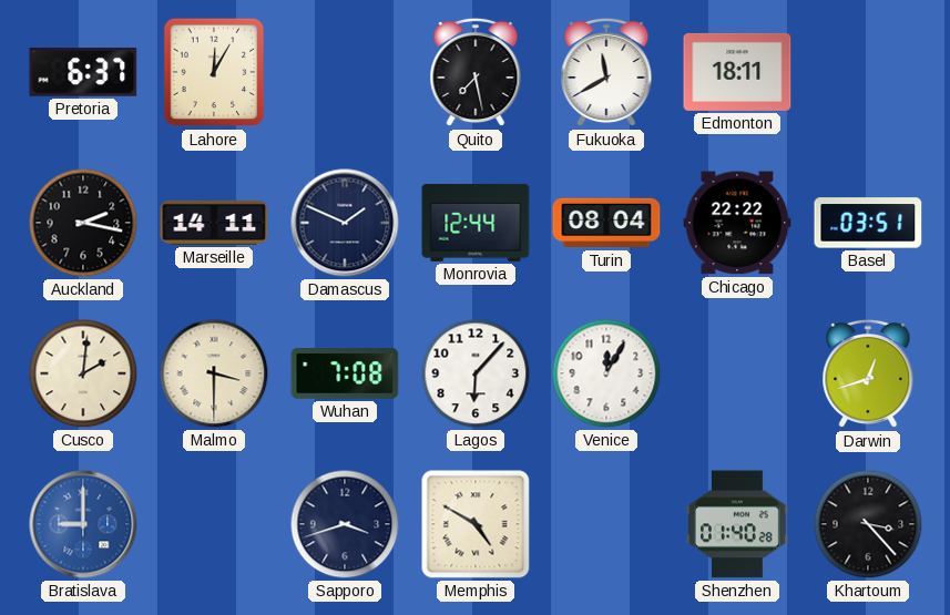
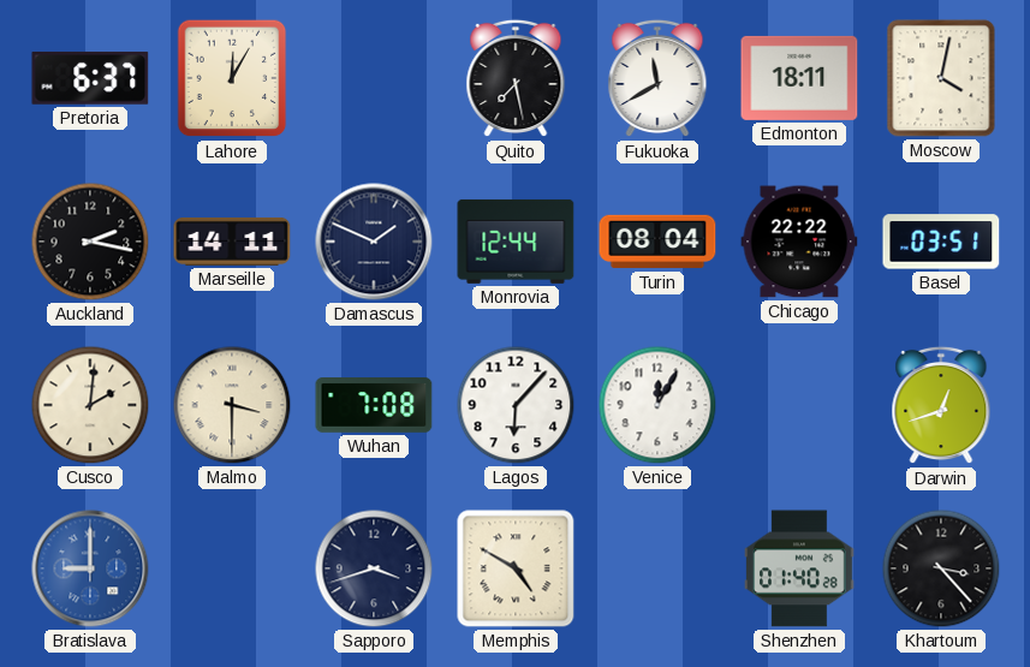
Moscow: none -> 4:02
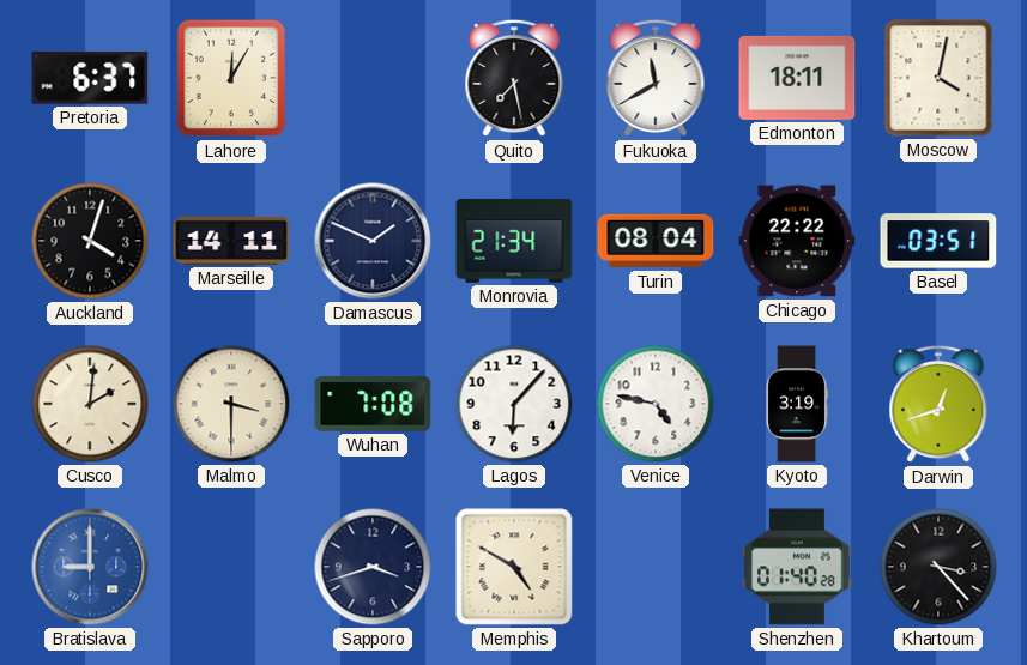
Auckland: 2:17 -> 4:03
Monrovia: 12:44 -> 21:34
Venice: 12:05 -> 4:47
Kyoto: none -> 3:19
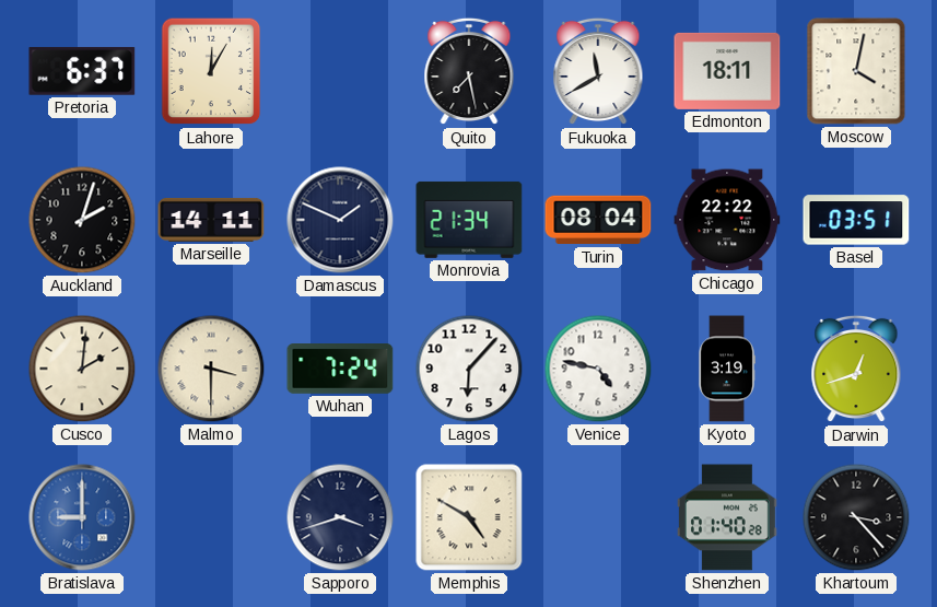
Auckland: 4:03 -> 2:03
Wuhan: 7:08 -> 7:24
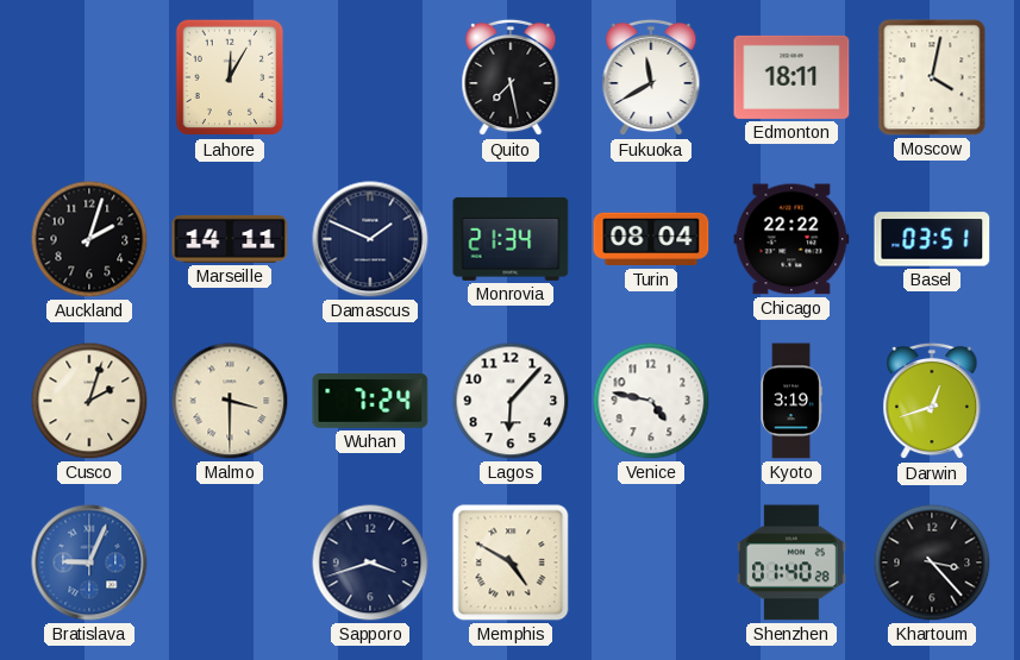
Pretoria: 6:37 -> none
Cusco: 2:01 -> 2:03
Bratislava: 9:00 -> 9:04
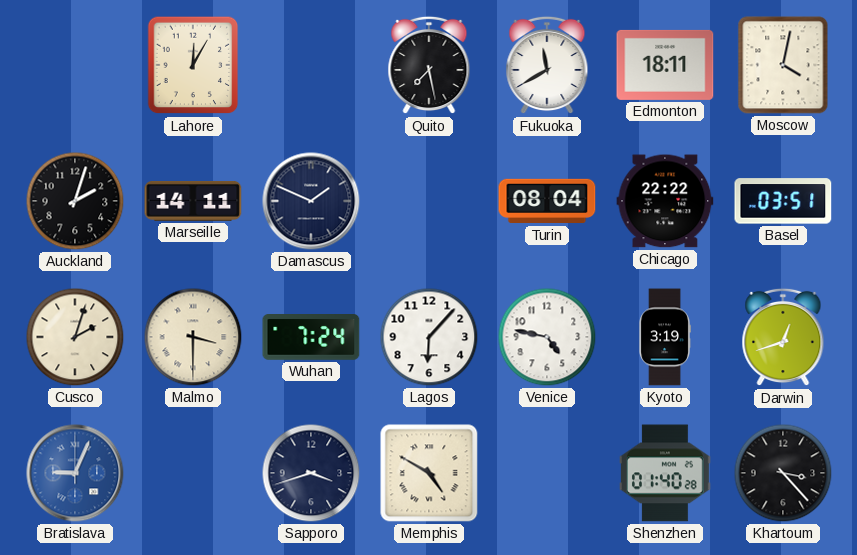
Monrovia: 21:34 -> none
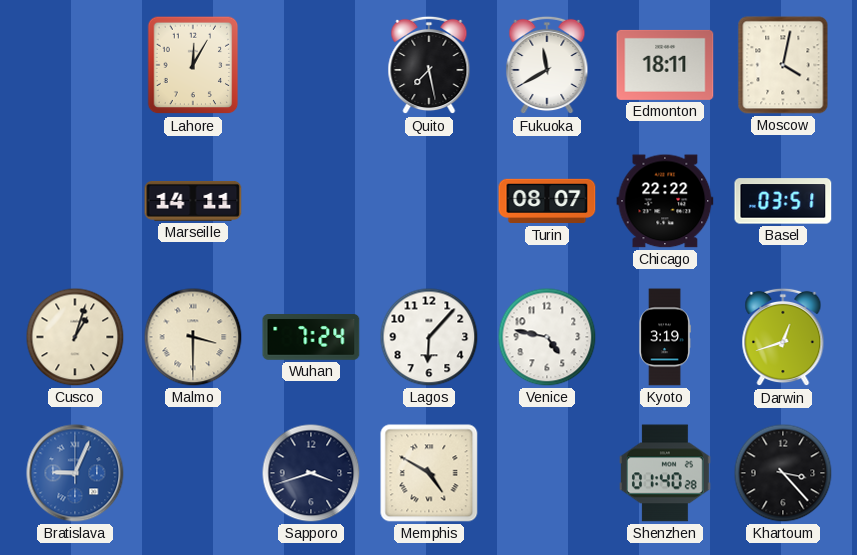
Auckland: 2:03 -> none
Damascus: 1:49 -> none
Turin: 08:04 -> 08:07
Cusco: 2:03 -> 1:03
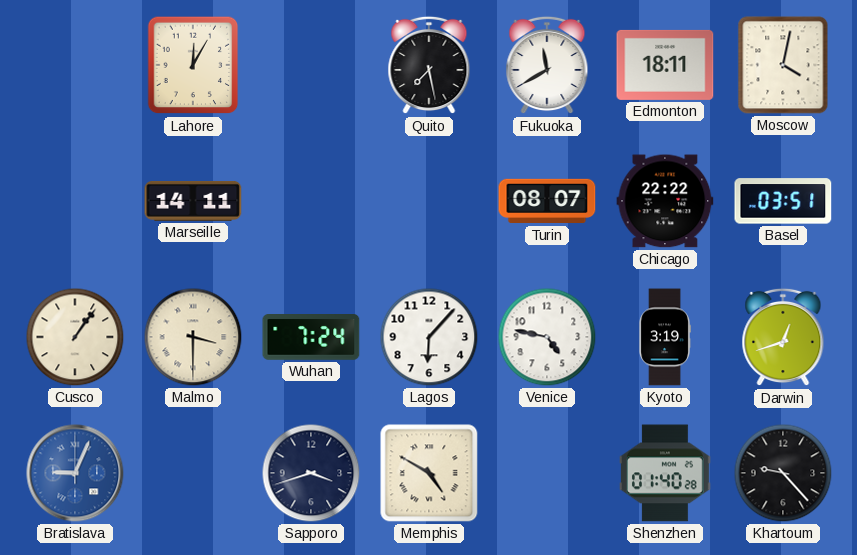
Cusco: 1:03 -> 1:06
Khartoum: 3:23 -> 9:23
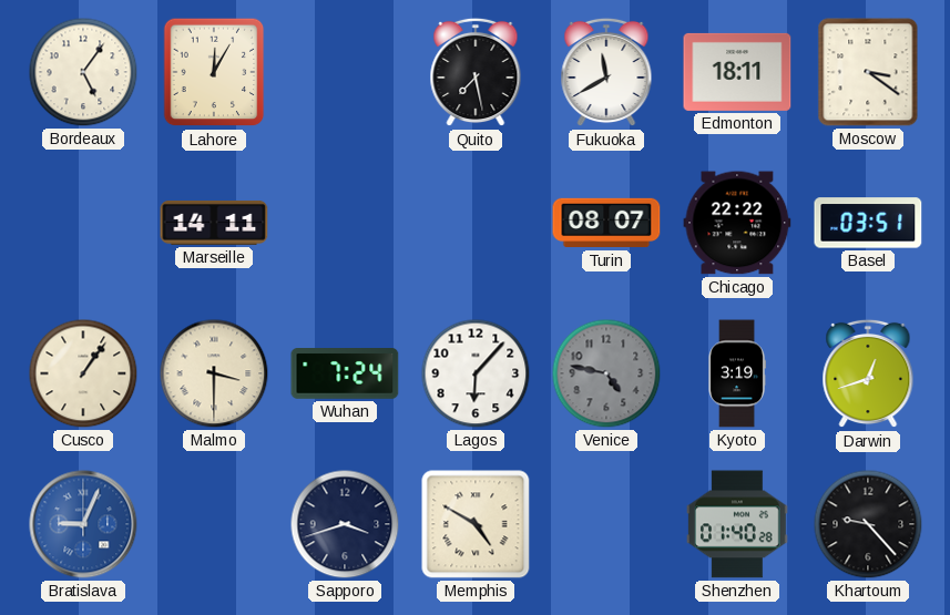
Bordeaux: none -> 5:06
Moscow: 4:02 -> 3:21
Venice dial: white -> grey
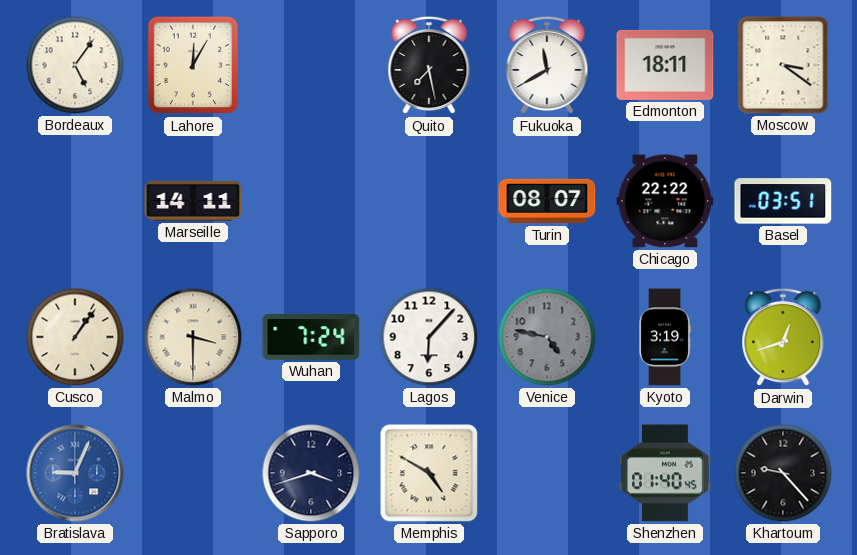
Shenzhen: 01:40:28 -> 01:40:45
